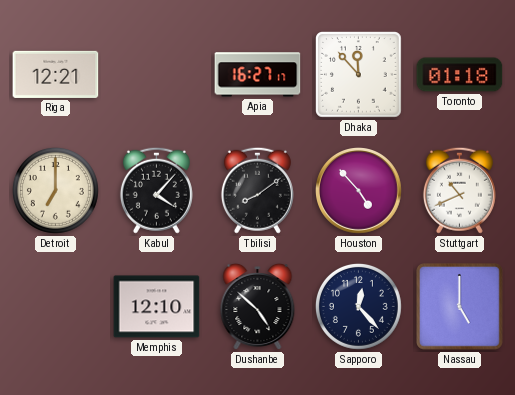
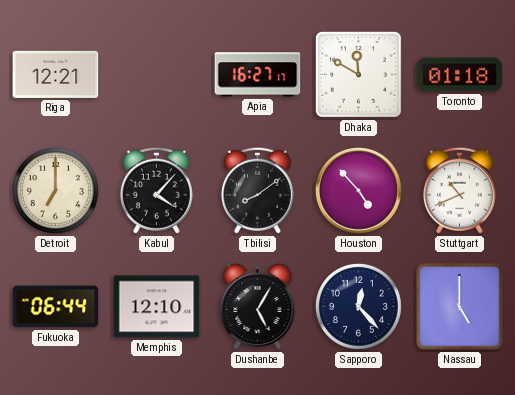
Dhaka: 11:53 -> 11:50
Fukuoka: none -> 06:44
Dushanbe: 4:52 -> 5:05
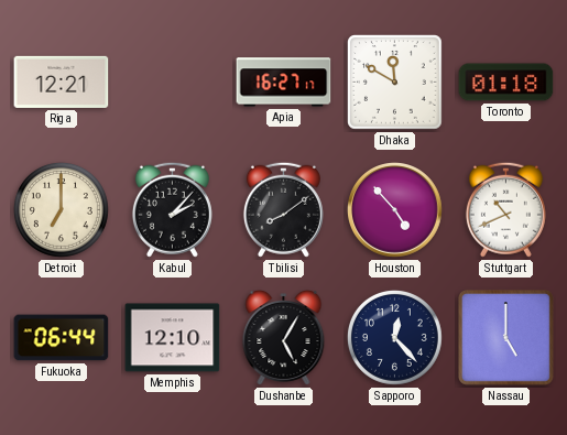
Kabul: 4:07 -> 2:07
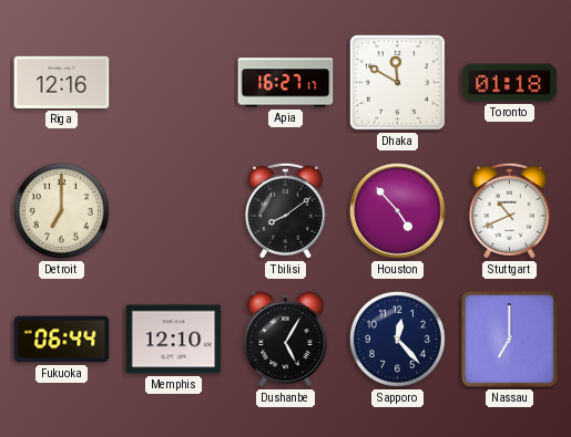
Riga: 12:21 -> 12:16
Kabul: 2:07 -> none
Nassau: 5:00 -> 7:00
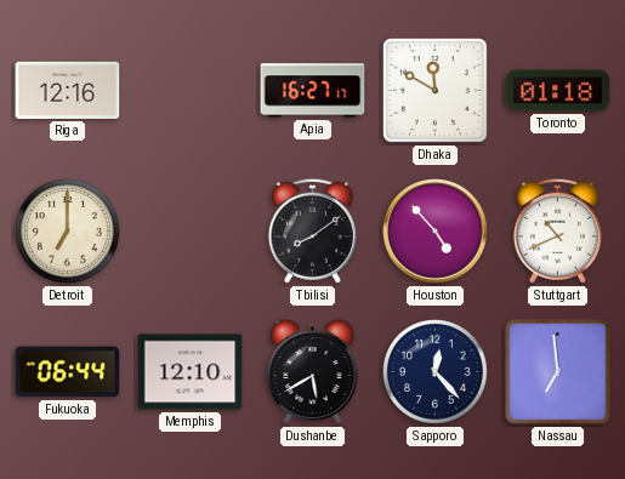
Dushanbe: 5:05 -> 5:40
Nassau: 7:00 -> 6:59
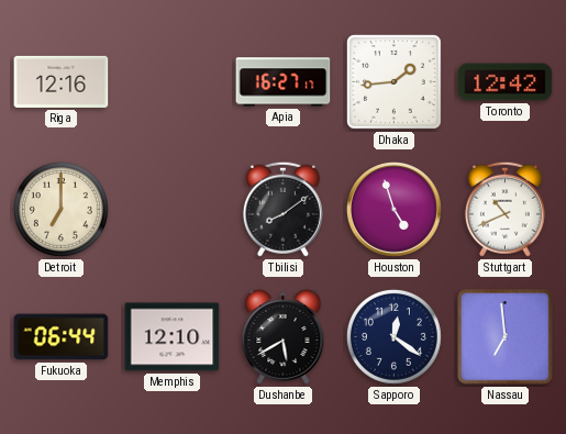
Dhaka: 11:50 -> 1:44
Toronto: 01:18 -> 12:42
Houston: 4:53 -> 4:57
Sapporo: 12:23 -> 12:21
